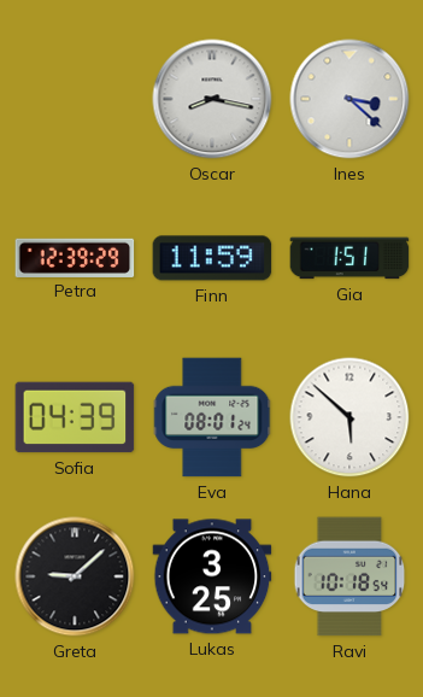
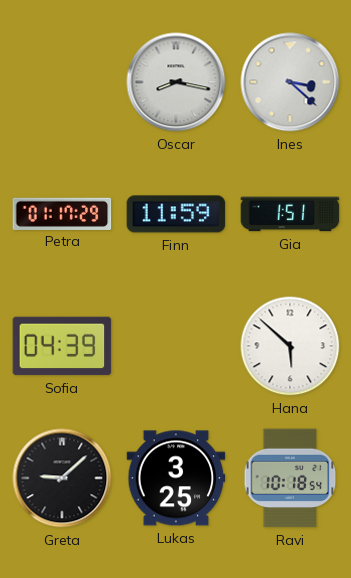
Petra: 12:39 -> 01:17
Eva: 08:01 -> none
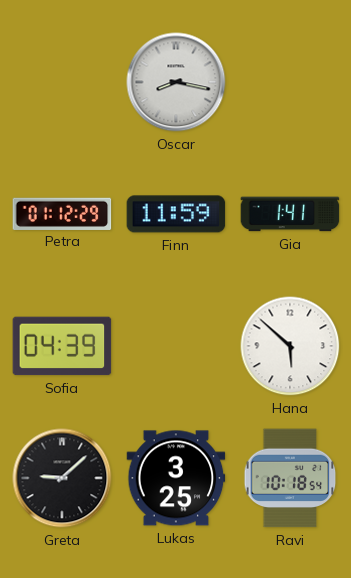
Ines: 3:22 -> none
Petra: 01:17 -> 01:12
Gia: 1:51 -> 1:41
